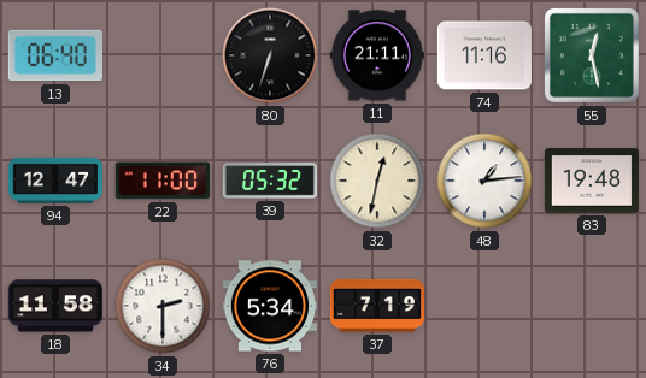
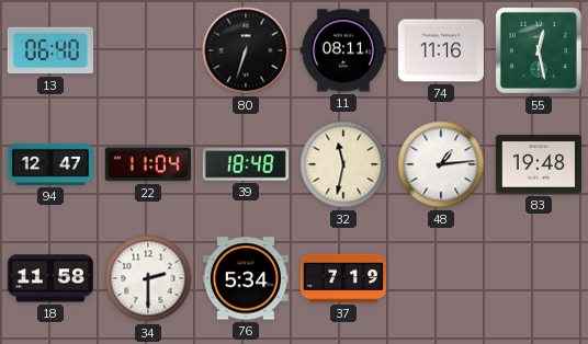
11: 21:11 -> 08:11
22: 11:00 -> 11:04
39: 05:32 -> 18:48
32: 12:32 -> 11:32
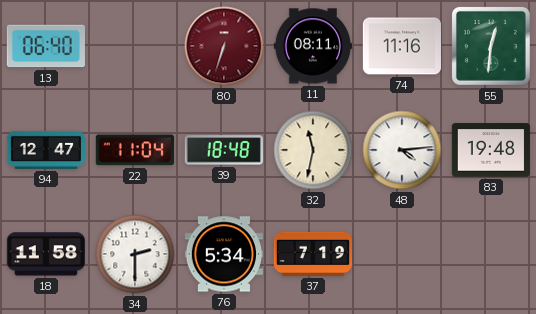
80 dial: black -> burgundy
55: 12:28 -> 12:31
48: 1:14 -> 4:14
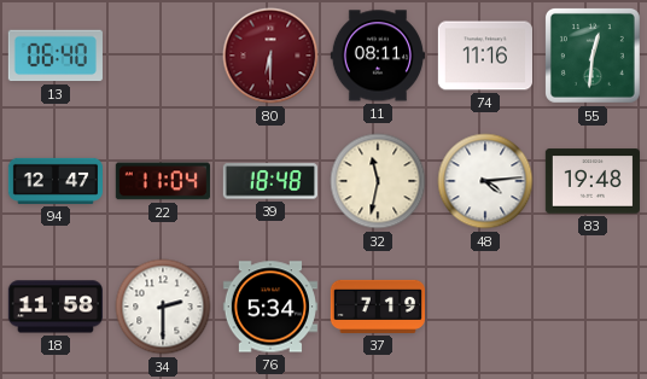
80: 6:33 -> 6:30
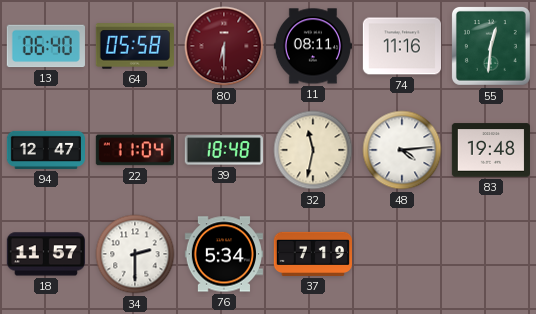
64: none -> 05:58
18: 11:58 -> 11:57
